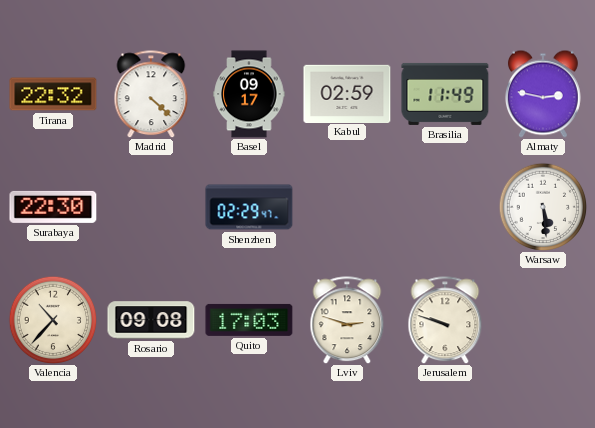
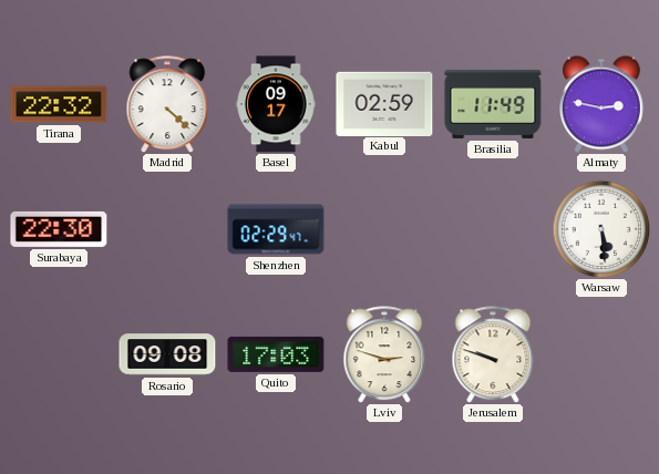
Valencia: 10:37 -> none
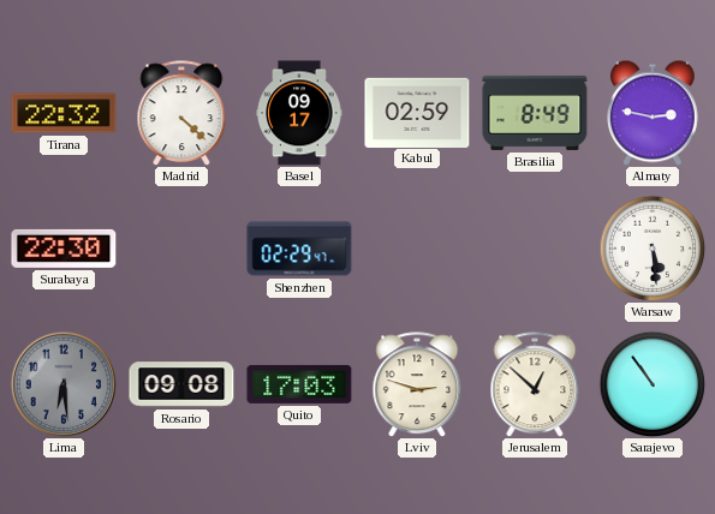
Brasilia: 11:49 -> 8:49
Lima: none -> 6:29
Jerusalem: 9:48 -> 12:52
Sarajevo: none -> 10:54
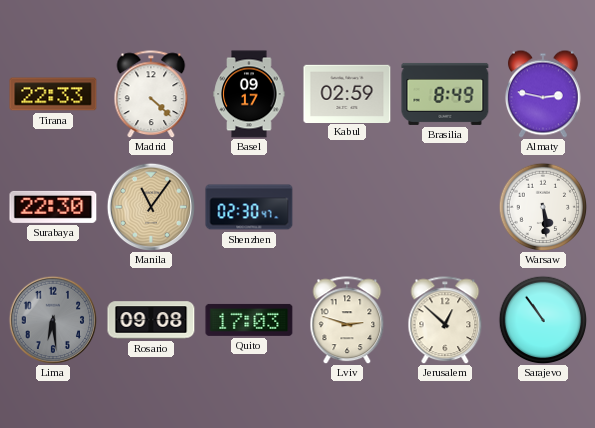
Tirana: 22:32 -> 22:33
Manila: none -> 11:06
Shenzhen: 02:29 -> 02:30
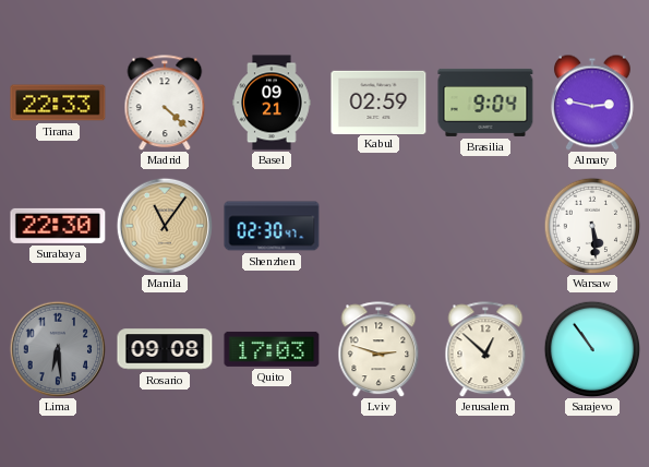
Basel: 09:17 -> 09:21
Brasilia: 8:49 -> 9:04
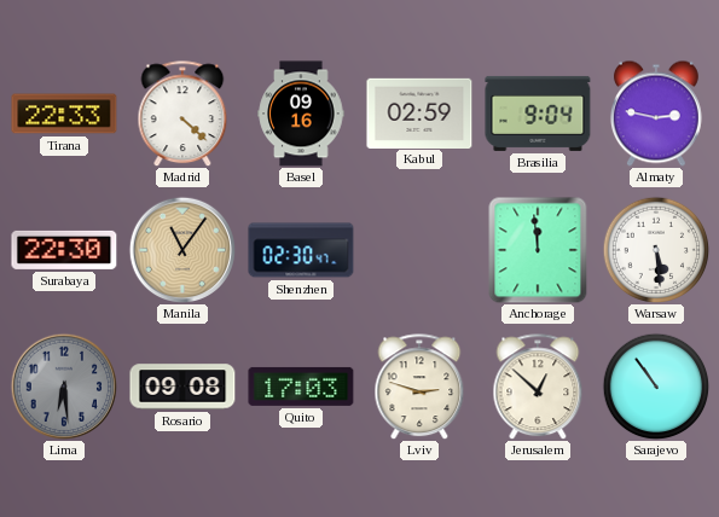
Basel: 09:21 -> 09:16
Anchorage: none -> 11:59
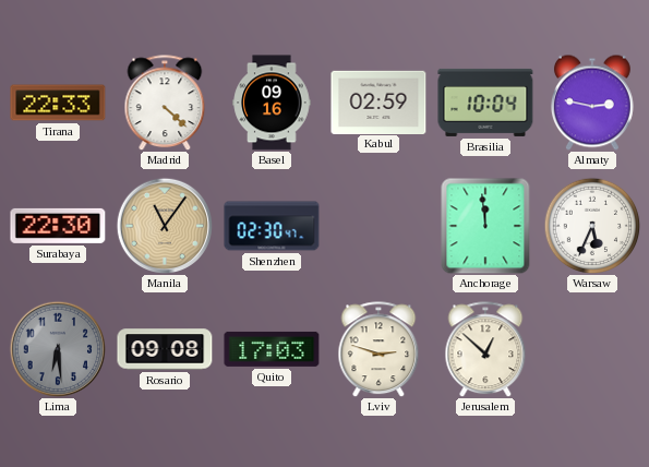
Brasilia: 9:04 -> 10:04
Warsaw: 5:29 -> 5:34
Sarajevo: 10:54 -> none
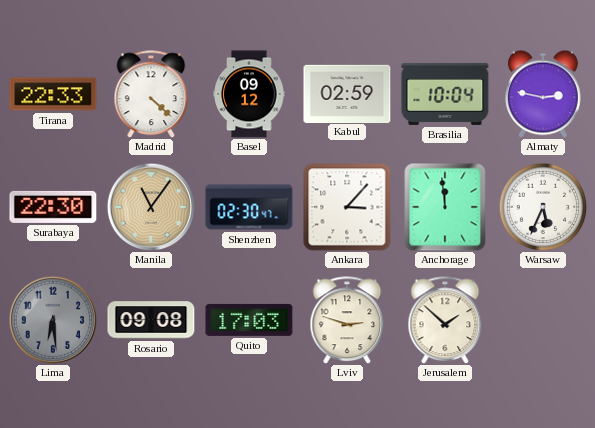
Basel: 09:16 -> 09:12
Ankara: none -> 3:07
Jerusalem: 12:52 -> 1:52
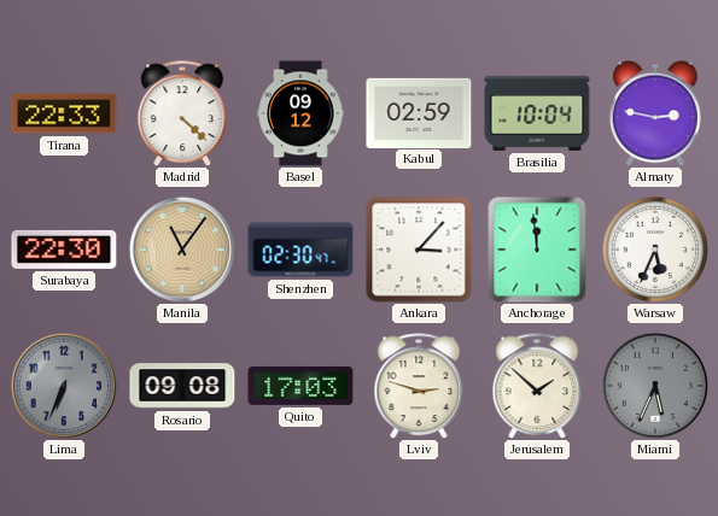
Lima: 6:29 -> 6:34
Miami: none -> 5:34
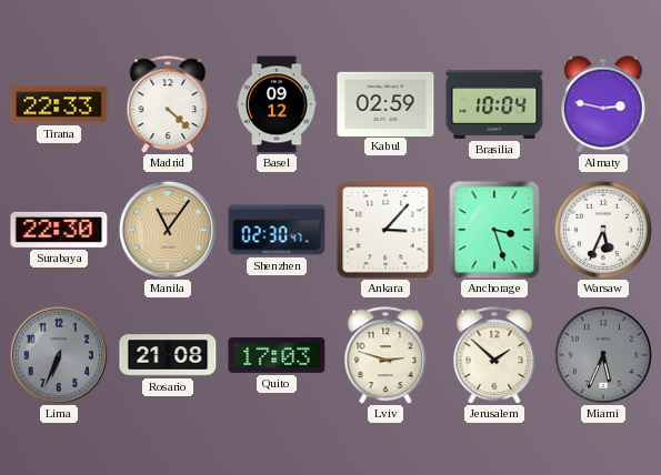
Anchorage: 11:59 -> 3:27
Rosario: 09:08 -> 21:08
